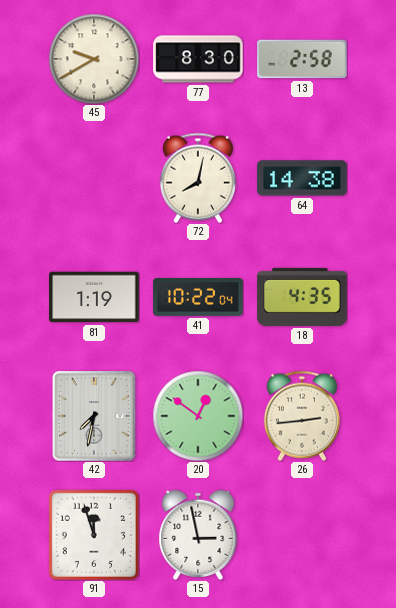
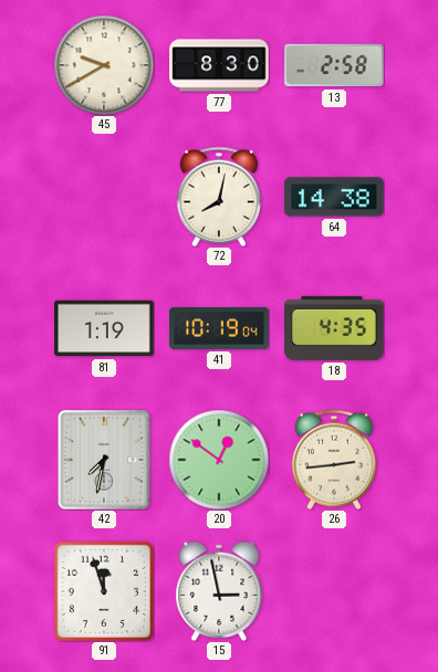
41: 10:22 -> 10:19
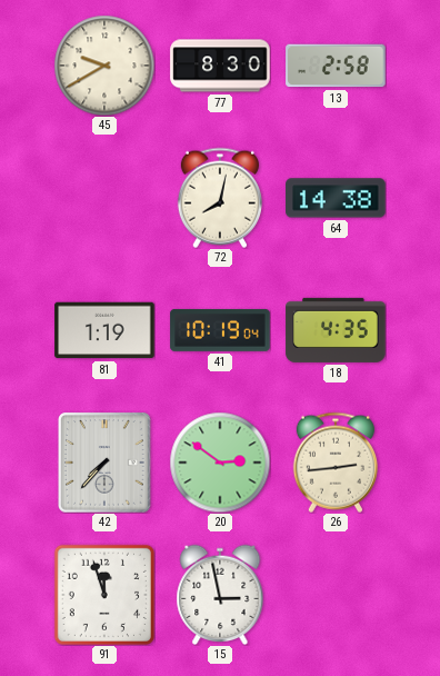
42: 7:32 -> 7:37
20: 12:51 -> 2:51
